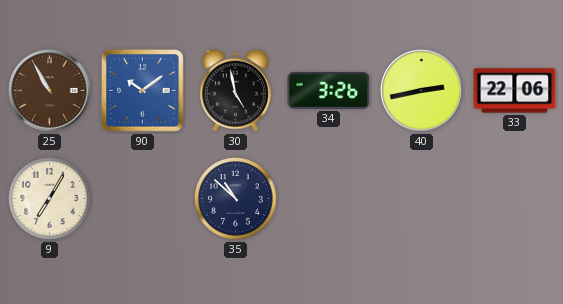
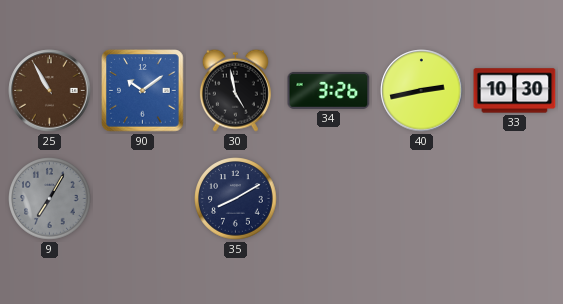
33: 22:06 -> 10:30
9 dial: cream -> grey
35: 10:52 -> 8:10
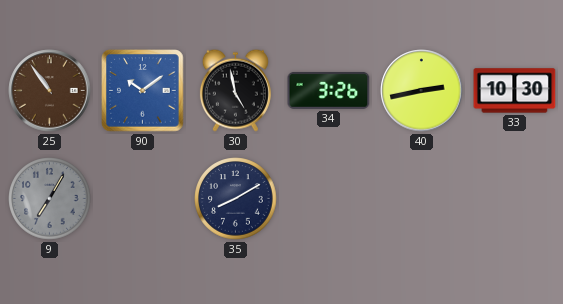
25: 10:55 -> 10:54
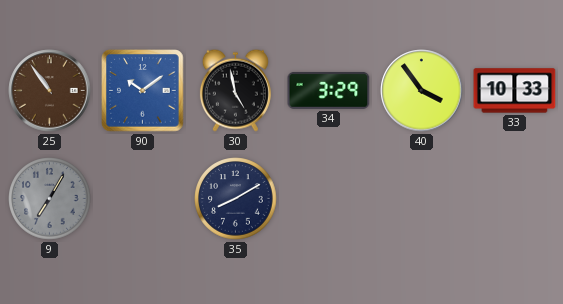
34: 3:26 -> 3:29
40: 2:43 -> 3:54
33: 10:30 -> 10:33
